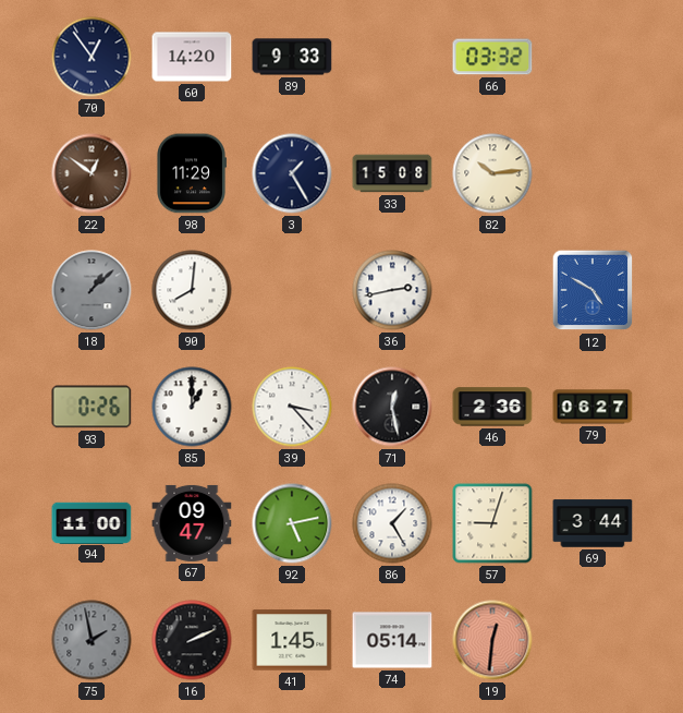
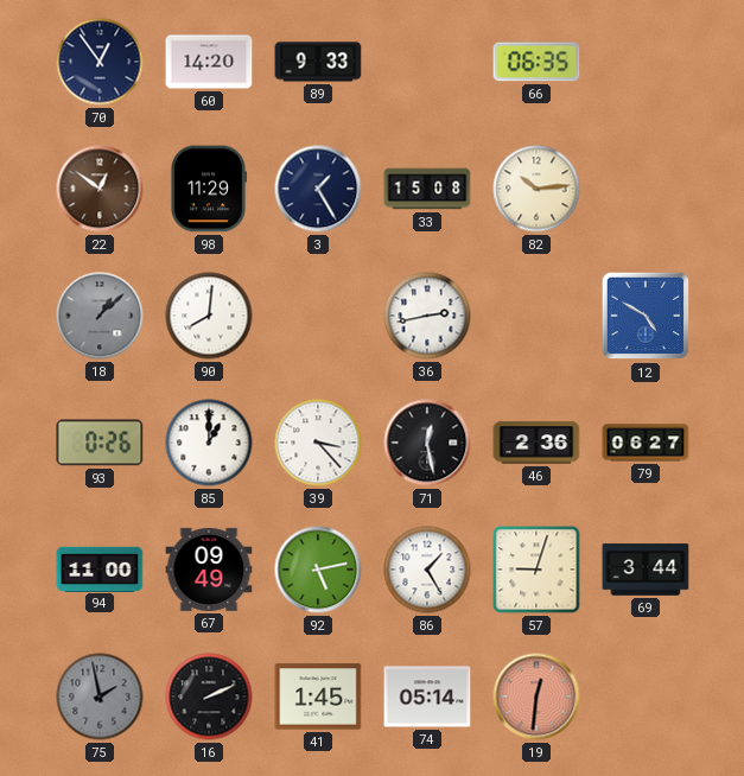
66: 03:32 -> 06:35
67: 09:47 -> 09:49
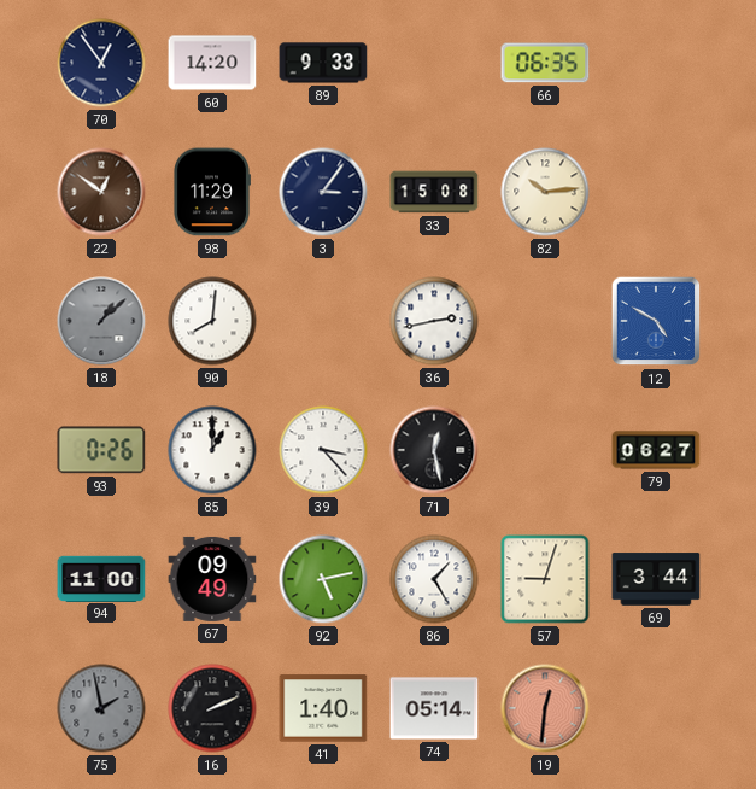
3: 1:25 -> 3:06
46: 2:36 -> none
41: 1:45 -> 1:40
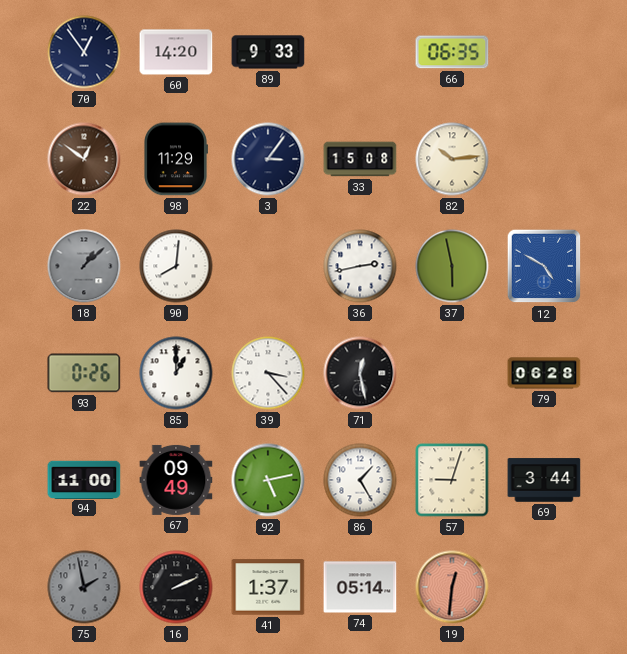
37: none -> 5:58
79: 06:27 -> 06:28
41: 1:40 -> 1:37
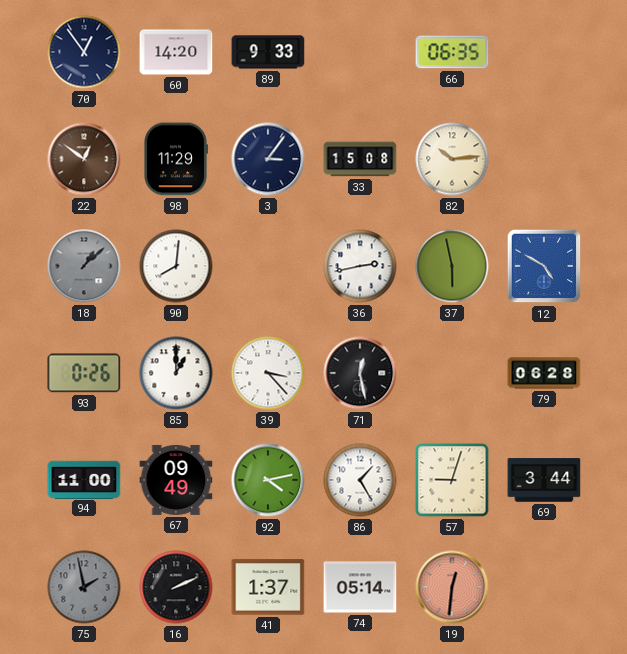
92: 5:13 -> 4:13
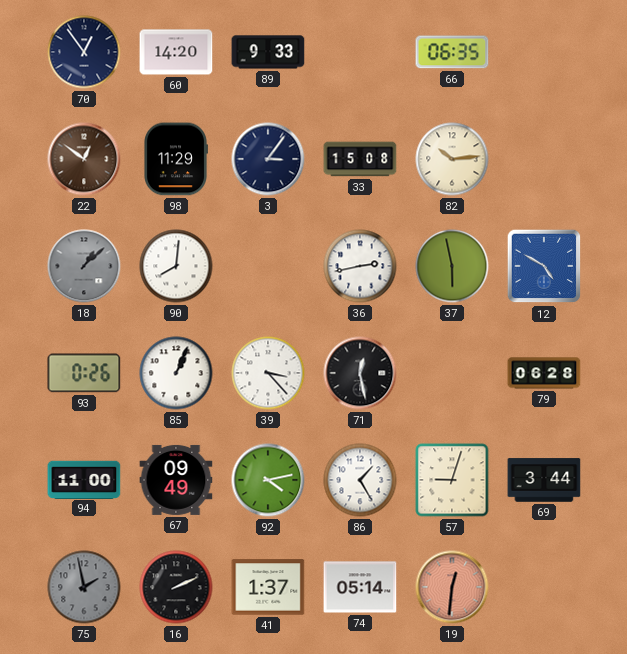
85: 1:00 -> 1:04
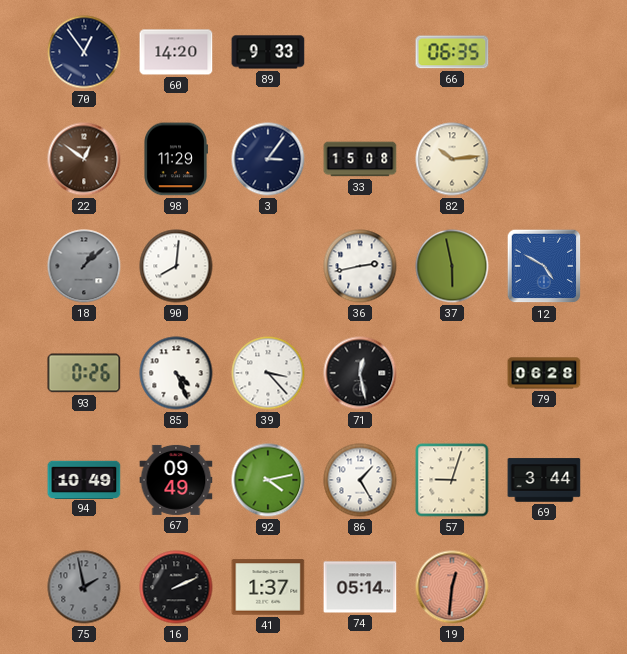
85: 1:04 -> 4:26
94: 11:00 -> 10:49
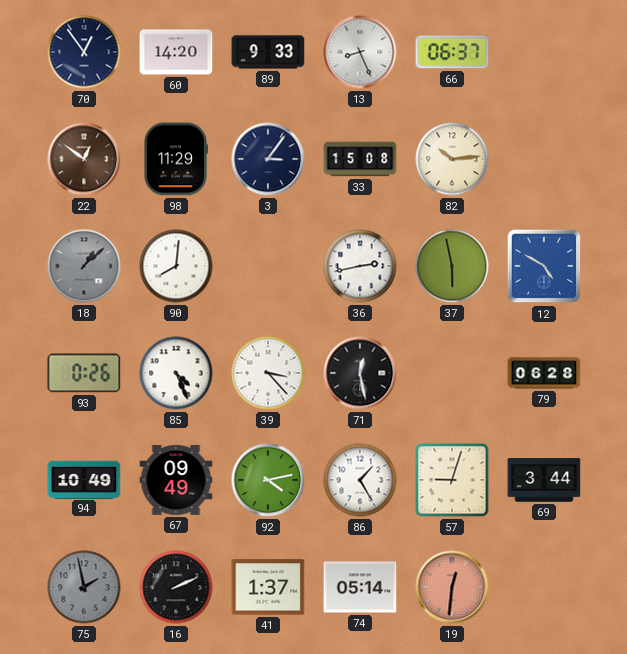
13: none -> 8:26
66: 06:35 -> 06:37
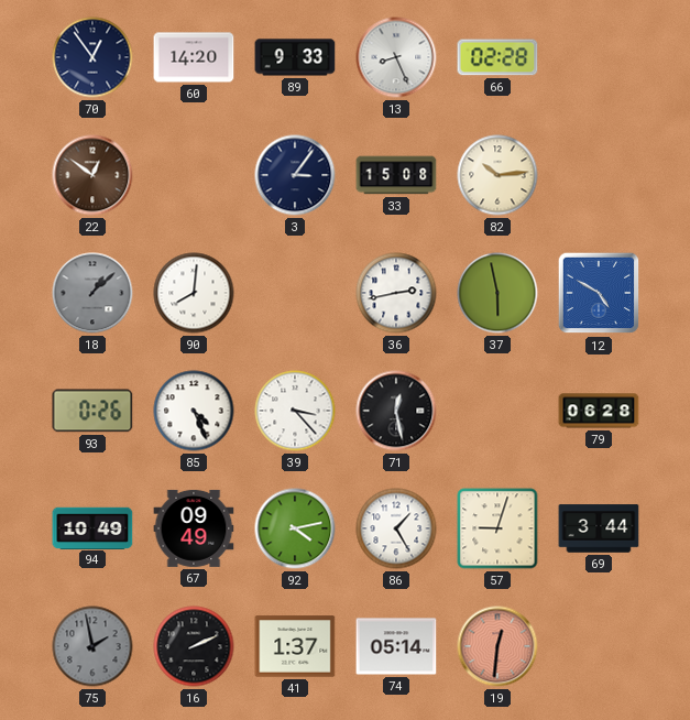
66: 06:37 -> 02:28
98: 11:29 -> none
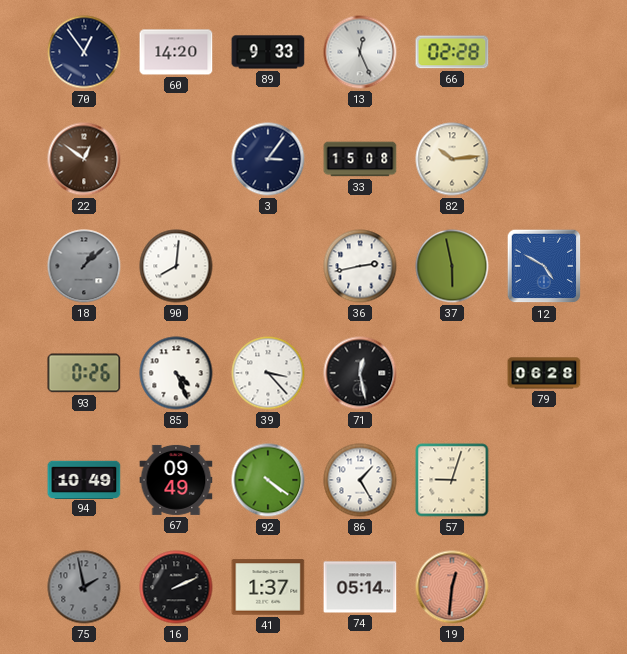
13: 8:26 -> 12:26
92: 4:13 -> 4:21
69: 3:44 -> none
